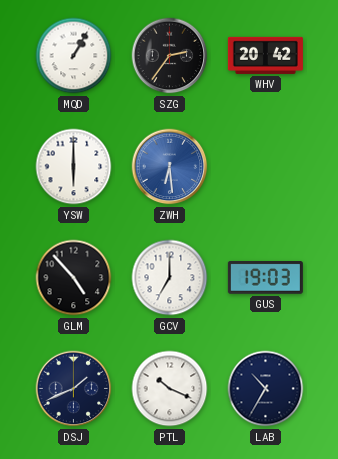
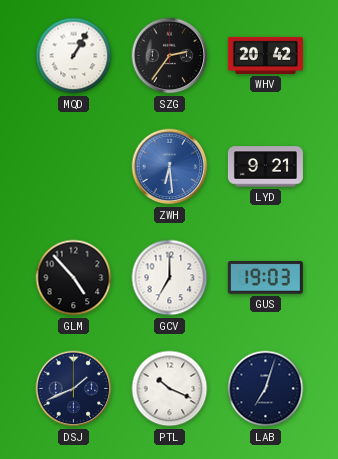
YSW: 6:00 -> none
LYD: none -> 9:21
LAB: 10:35 -> 7:03
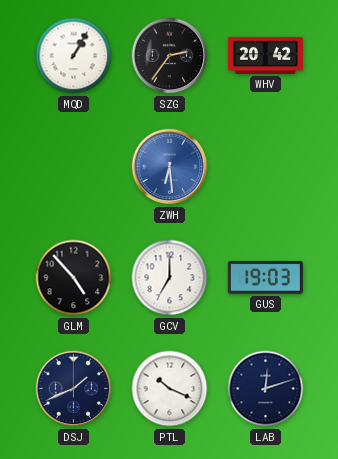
LYD: 9:21 -> none
LAB: 7:03 -> 12:12
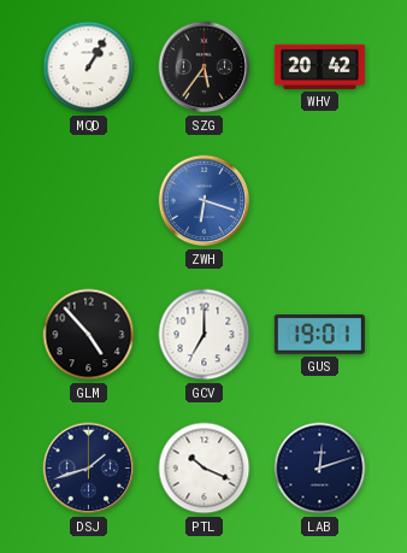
SZG: 2:36 -> 5:36
ZWH: 6:29 -> 6:18
GUS: 19:03 -> 19:01
DSJ: 1:41 -> 1:42
